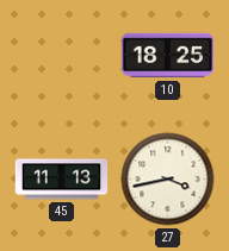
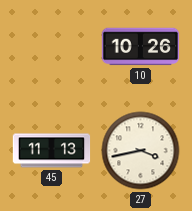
10: 18:25 -> 10:26
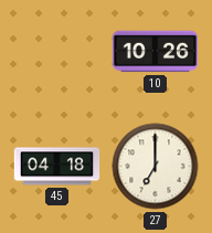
45: 11:13 -> 04:18
27: 3:43 -> 7:00
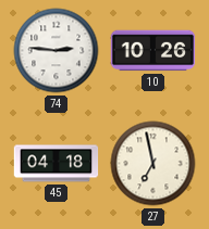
74: none -> 2:46
27: 7:00 -> 6:58
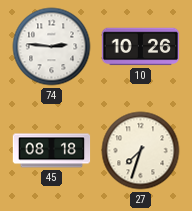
45: 04:18 -> 08:18
27: 6:58 -> 7:33
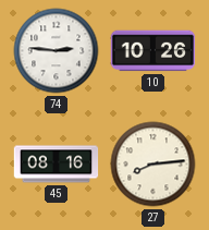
45: 08:18 -> 08:16
27: 7:33 -> 8:14
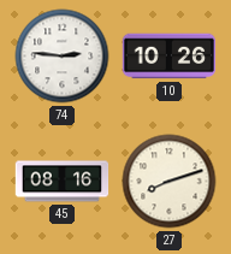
27: 8:14 -> 8:12
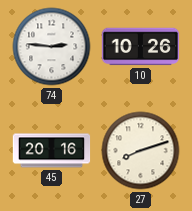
45: 08:16 -> 20:16
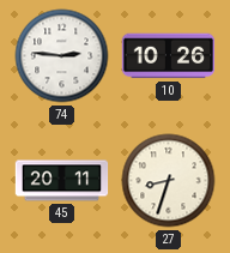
45: 20:16 -> 20:11
27: 8:12 -> 8:33
